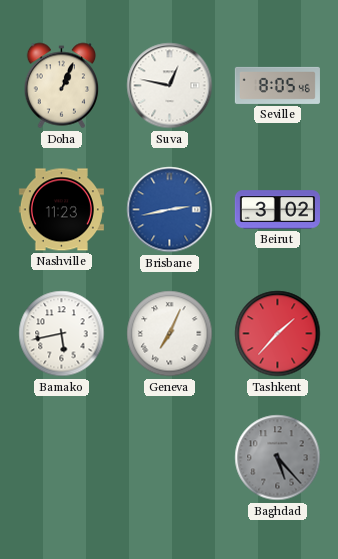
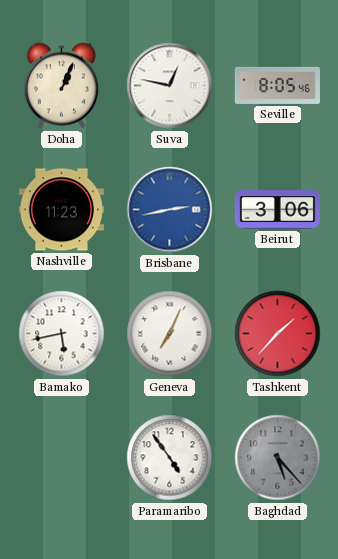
Beirut: 3:02 -> 3:06
Paramaribo: none -> 4:54
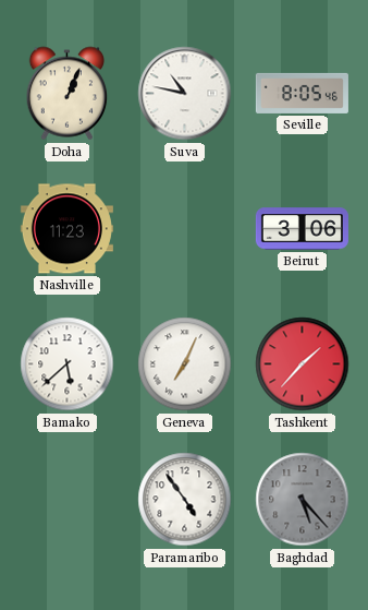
Suva: 12:47 -> 10:47
Brisbane: 2:43 -> none
Bamako: 5:43 -> 5:38
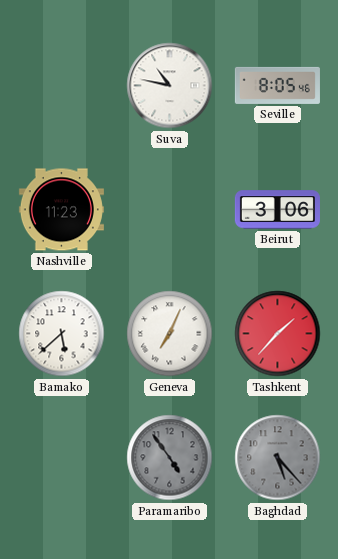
Doha: 1:04 -> none
Paramaribo dial: white -> grey
